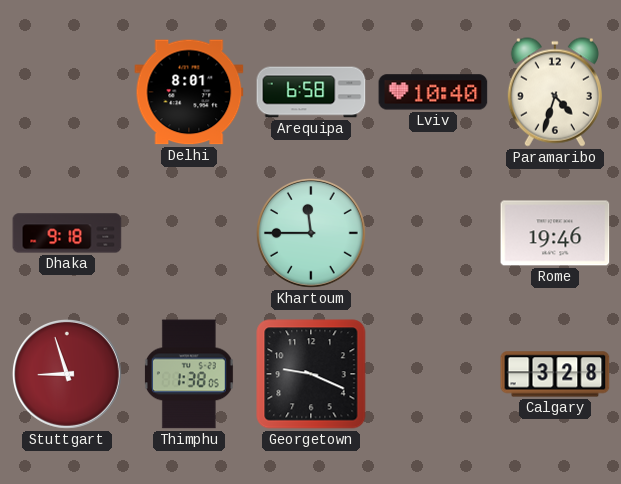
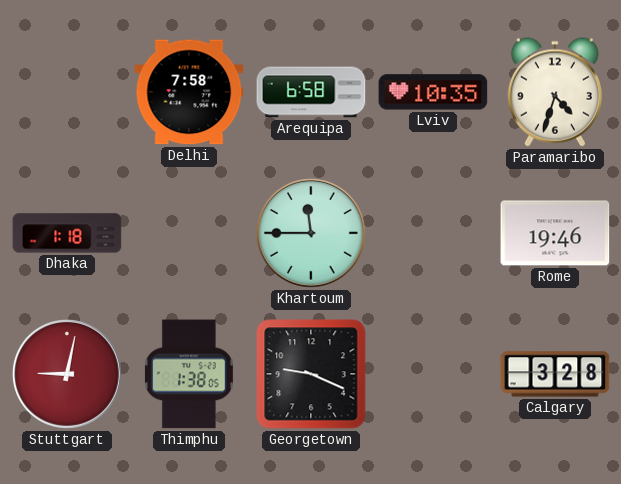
Delhi: 8:01 -> 7:58
Lviv: 10:40 -> 10:35
Dhaka: 9:18 -> 1:18
Stuttgart: 8:57 -> 9:02
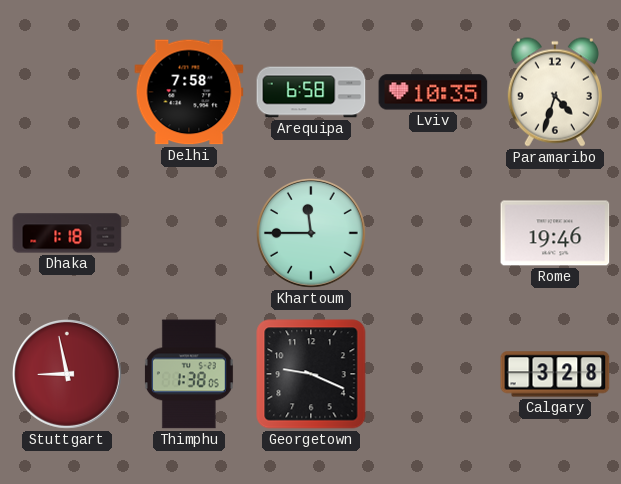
Stuttgart: 9:02 -> 8:58
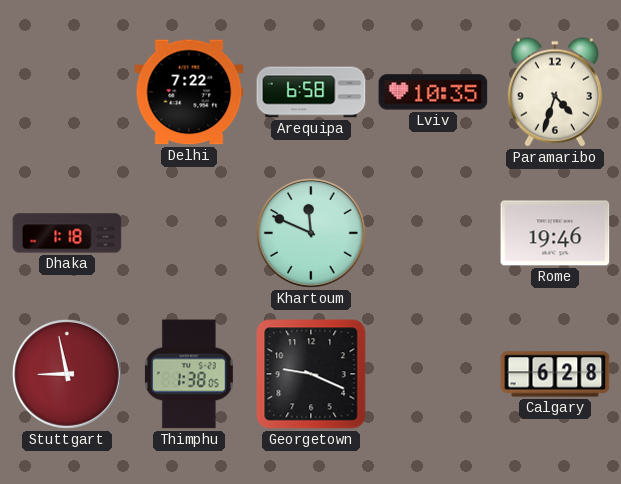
Delhi: 7:58 -> 7:22
Khartoum: 11:45 -> 11:49
Calgary: 3:28 -> 6:28
